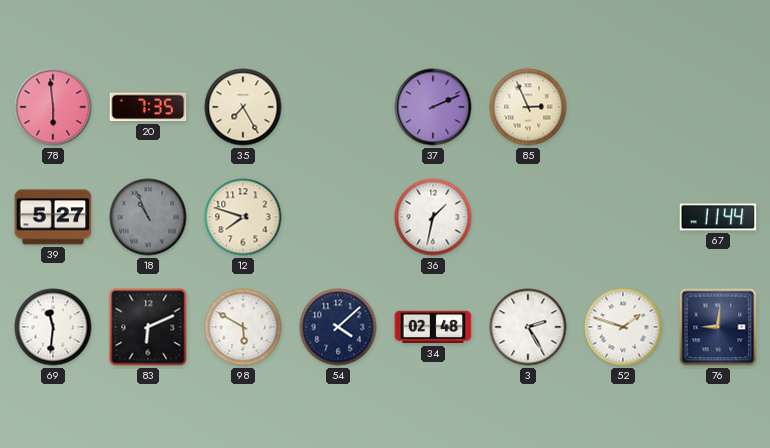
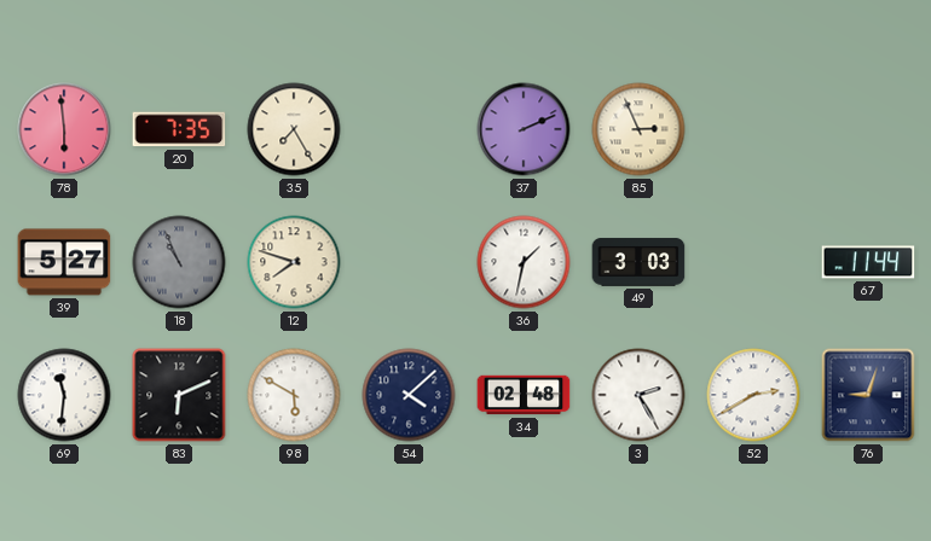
49: none -> 3:03
52: 1:48 -> 2:40
76: 9:01 -> 9:03
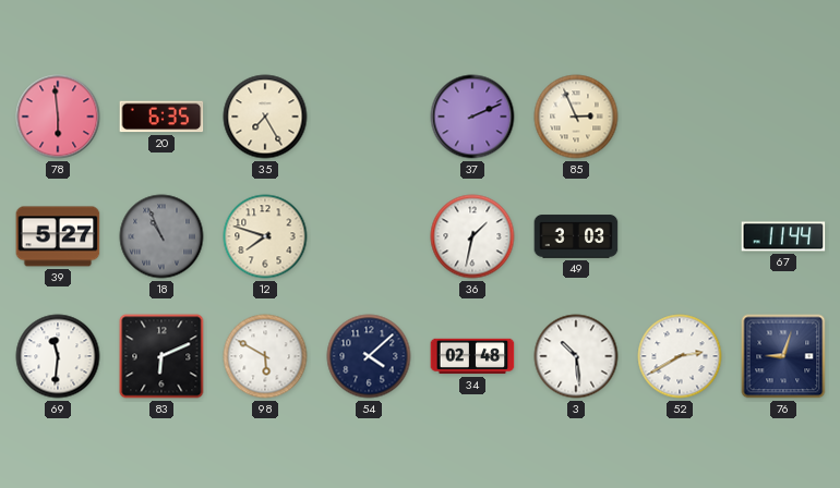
20: 7:35 -> 6:35
3: 2:25 -> 10:29
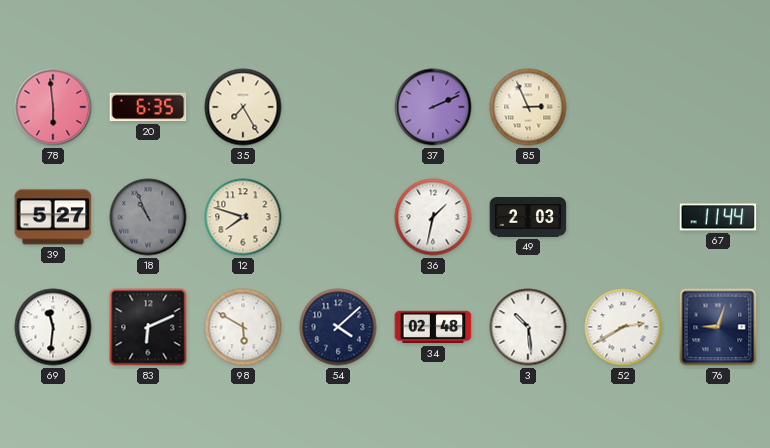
49: 3:03 -> 2:03
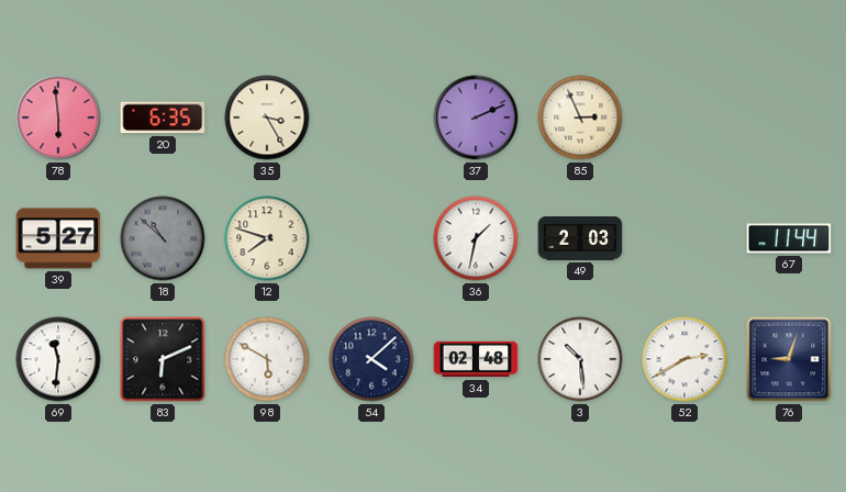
35: 7:25 -> 3:25
18: 10:56 -> 10:52
